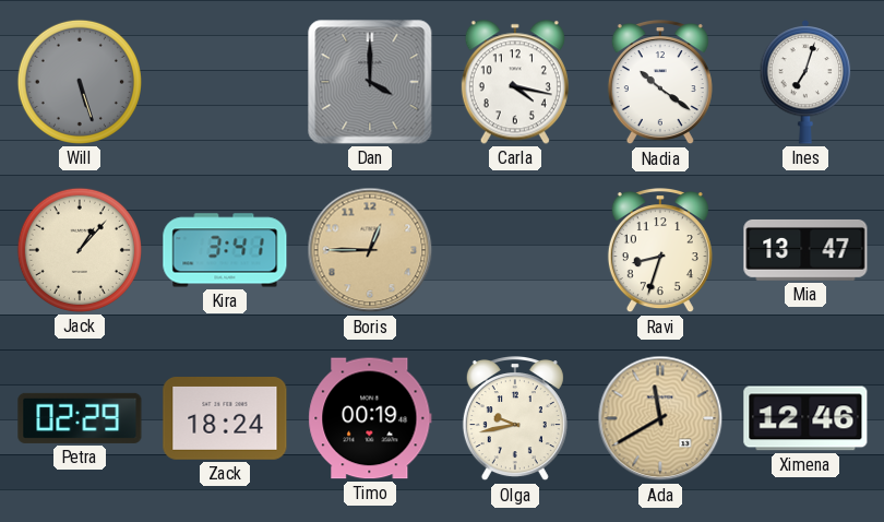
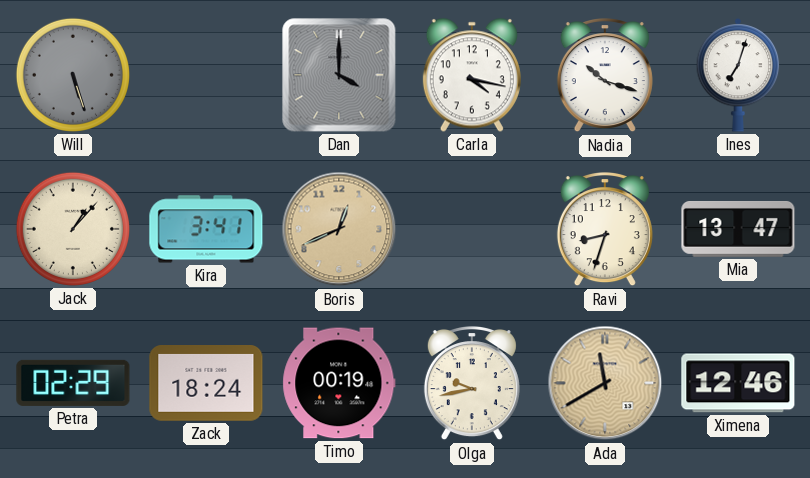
Nadia: 10:21 -> 10:18
Boris: 12:45 -> 12:41
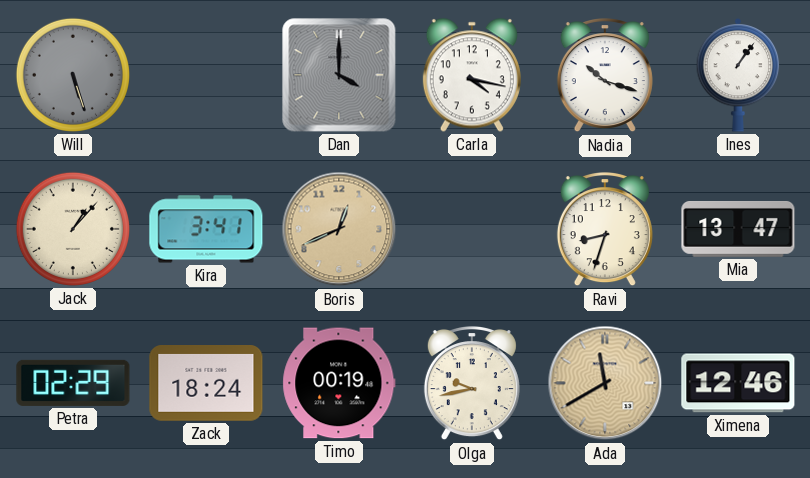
Ines: 7:03 -> 1:06
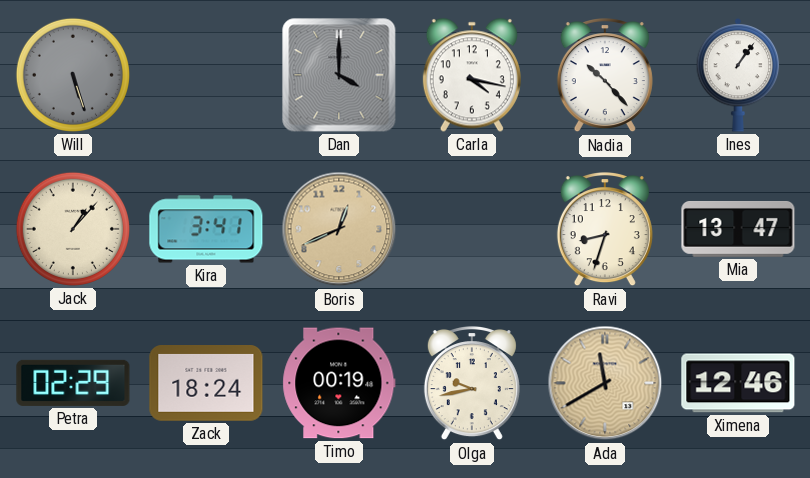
Nadia: 10:18 -> 10:23
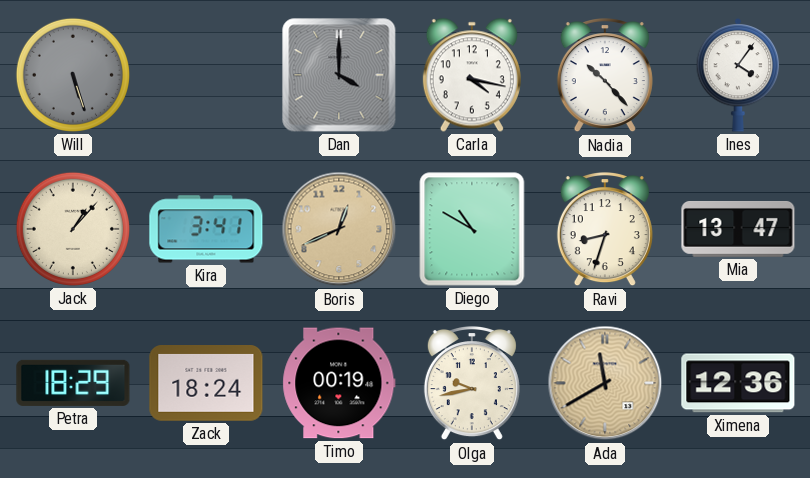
Ines: 1:06 -> 4:06
Diego: none -> 10:50
Petra: 02:29 -> 18:29
Ximena: 12:46 -> 12:36
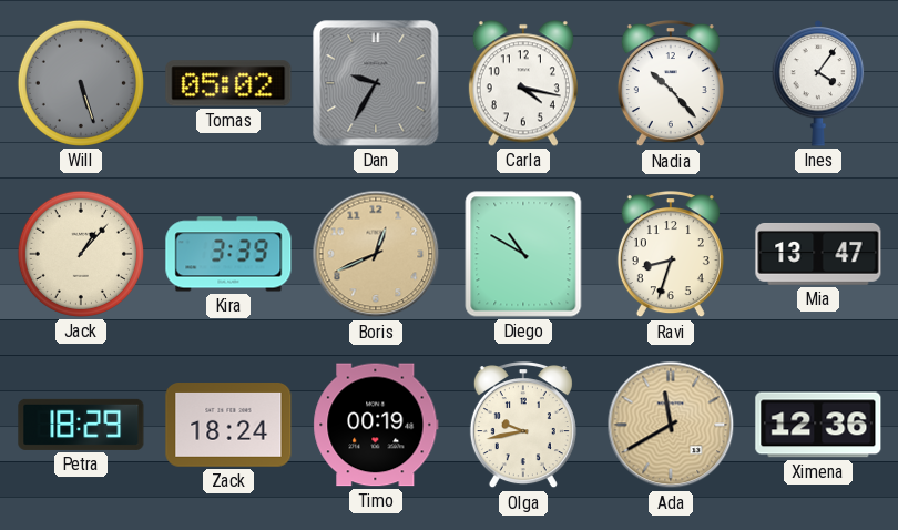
Tomas: none -> 05:02
Dan: 4:00 -> 9:35
Kira: 3:41 -> 3:39
